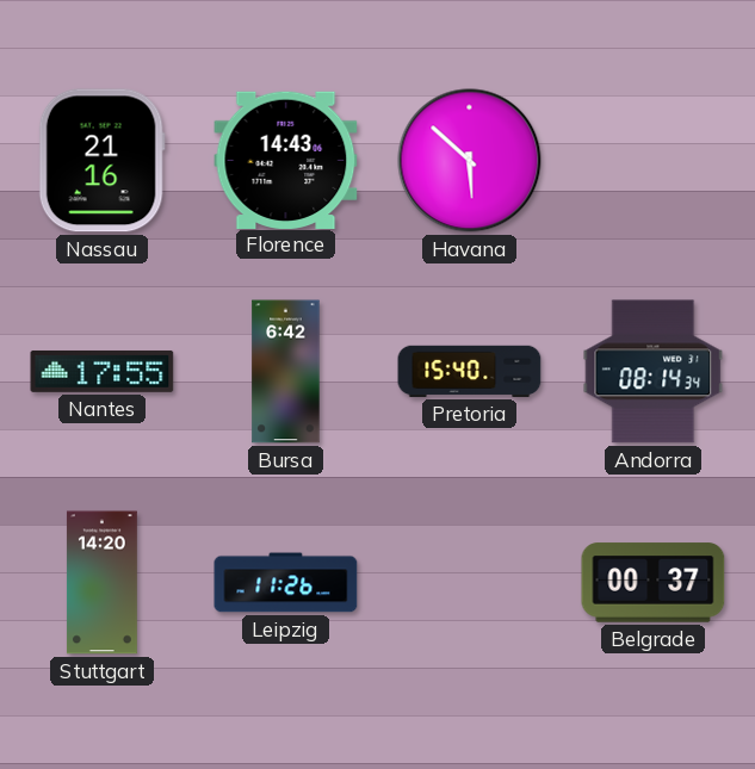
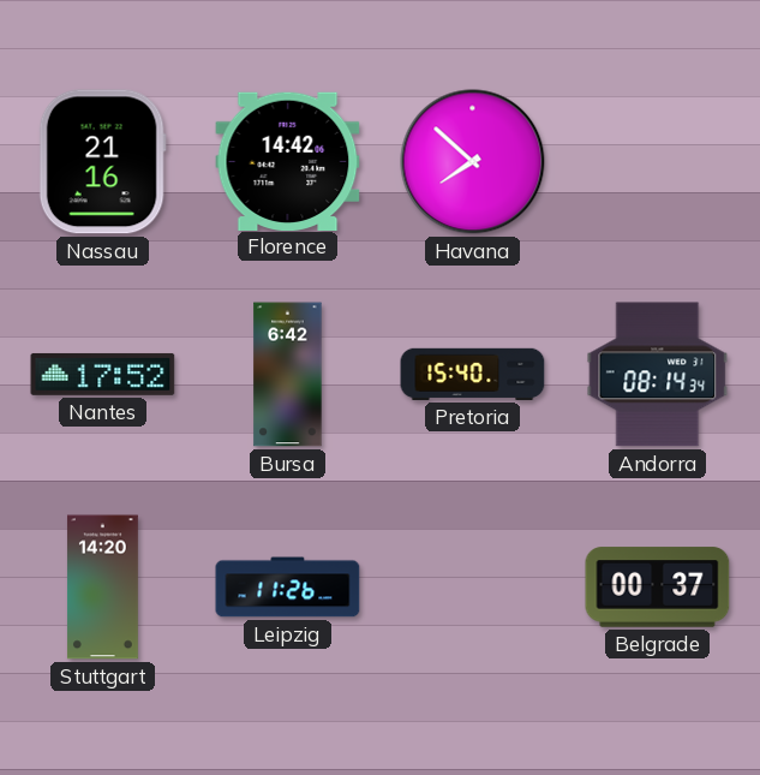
Florence: 14:43 -> 14:42
Havana: 5:52 -> 7:52
Nantes: 17:55 -> 17:52
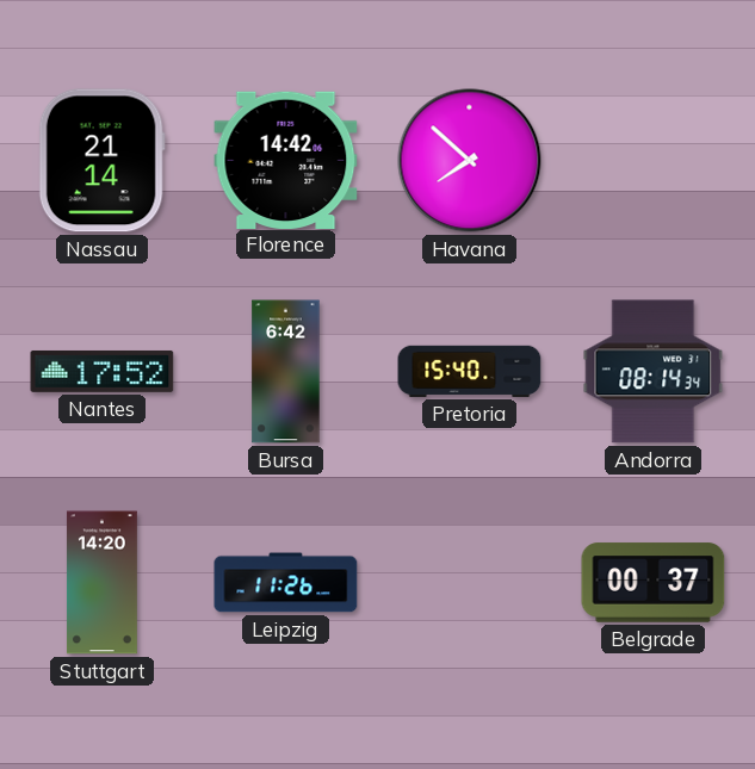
Nassau: 21:16 -> 21:14
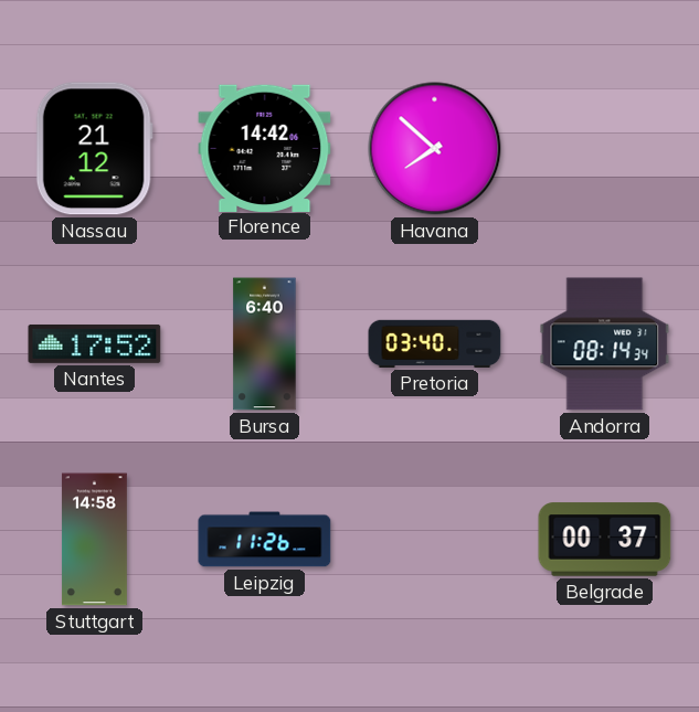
Nassau: 21:14 -> 21:12
Bursa: 6:42 -> 6:40
Pretoria: 15:40 -> 03:40
Stuttgart: 14:20 -> 14:58
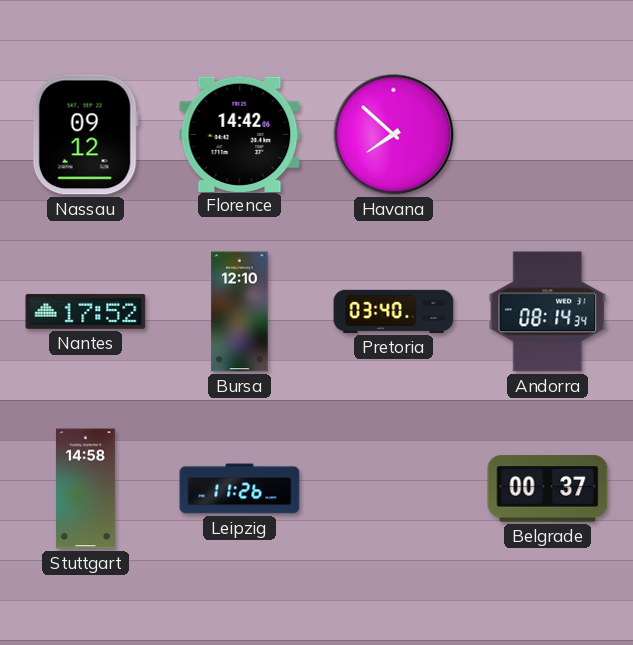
Nassau: 21:12 -> 09:12
Bursa: 6:40 -> 12:10
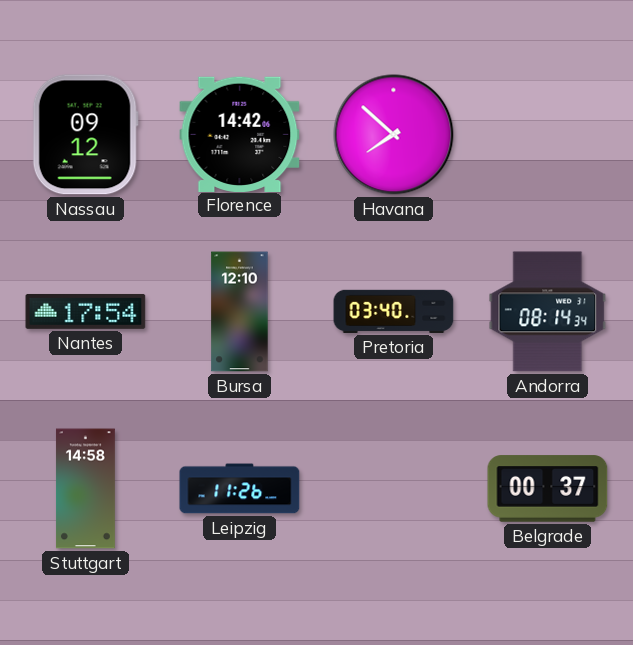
Nantes: 17:52 -> 17:54
